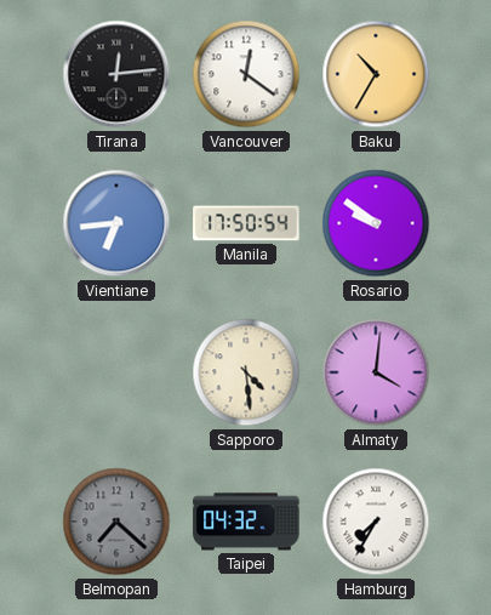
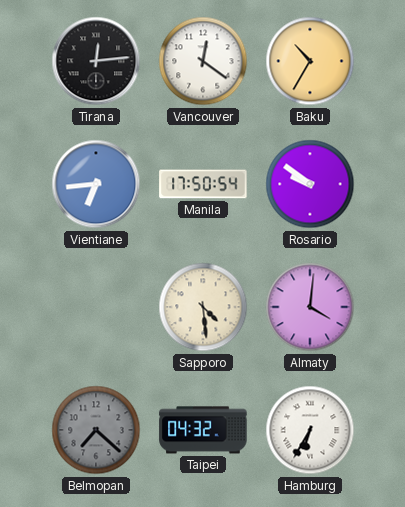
Hamburg: 7:35 -> 6:35
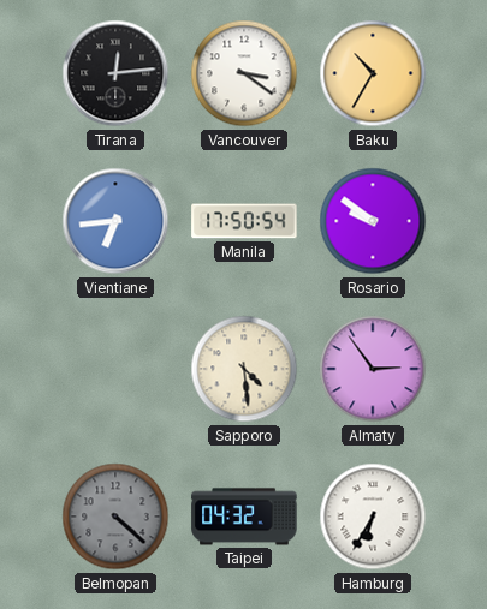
Vancouver: 12:21 -> 3:21
Almaty: 4:01 -> 2:54
Belmopan: 7:22 -> 4:22
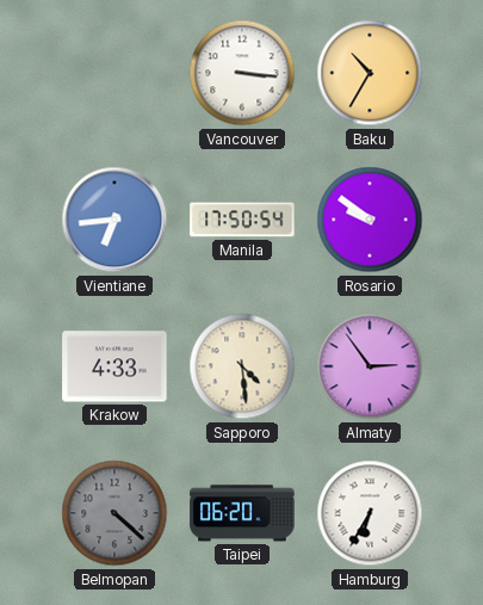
Tirana: 12:14 -> none
Vancouver: 3:21 -> 3:16
Krakow: none -> 4:33
Taipei: 04:32 -> 06:20
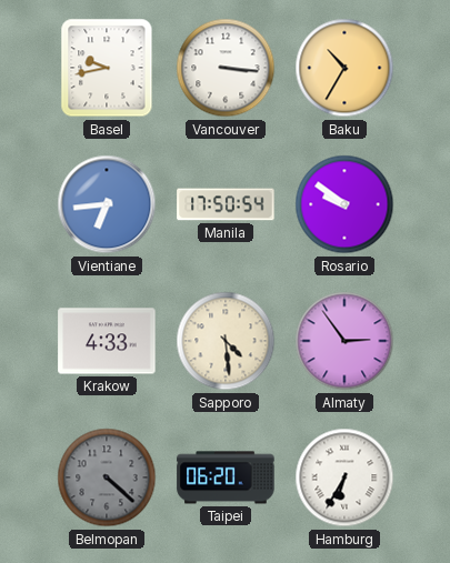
Basel: none -> 9:43
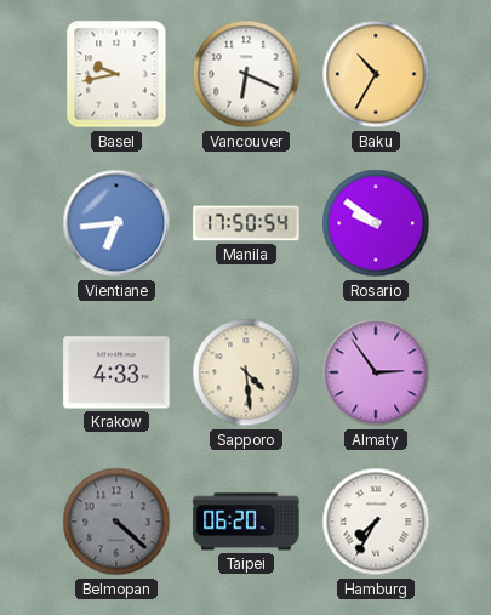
Vancouver: 3:16 -> 6:19
Hamburg: 6:35 -> 7:35
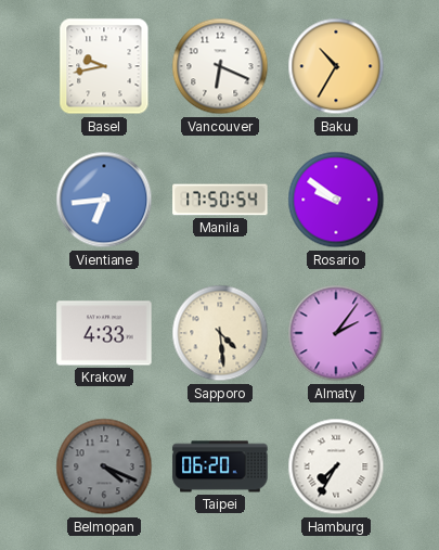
Almaty: 2:54 -> 2:06
Belmopan: 4:22 -> 4:19
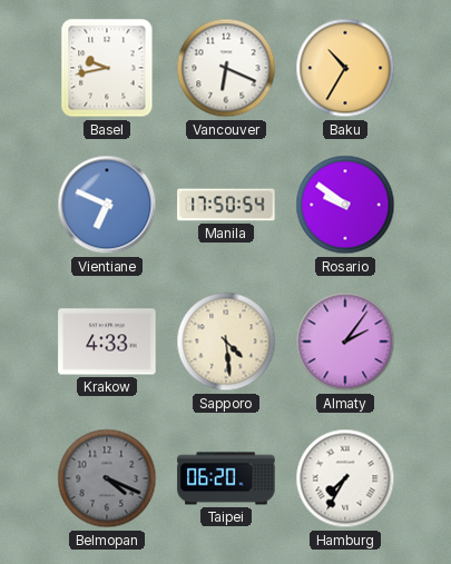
Vientiane: 6:44 -> 6:49
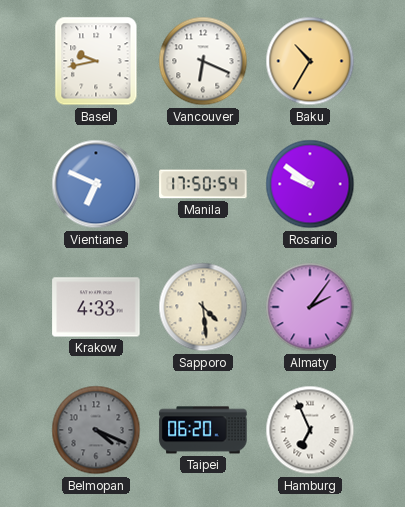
Hamburg: 7:35 -> 6:56
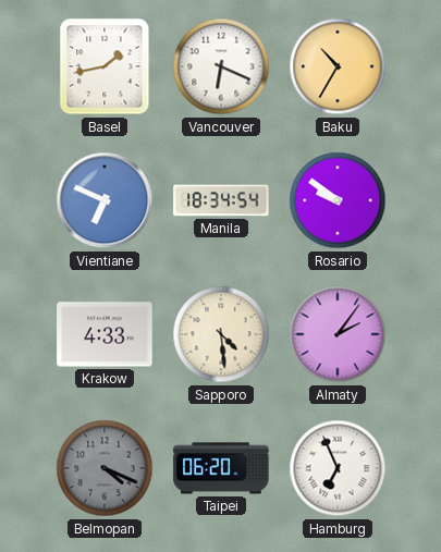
Basel: 9:43 -> 1:43
Manila: 17:50 -> 18:34
